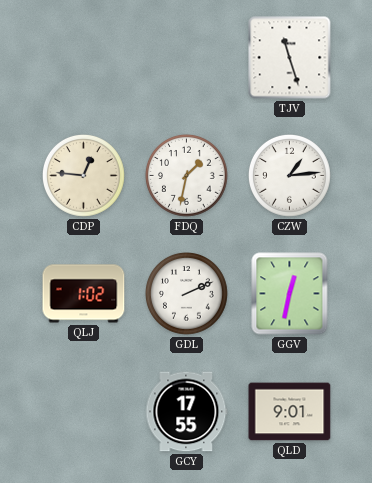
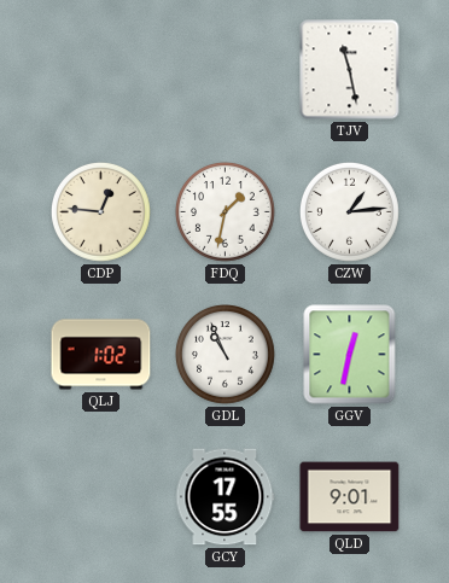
TJV: 11:27 -> 11:28
GDL: 2:11 -> 10:56
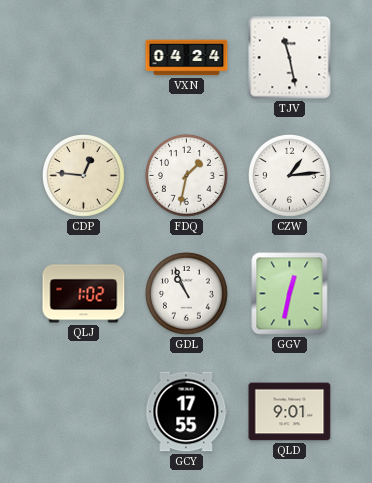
VXN: none -> 04:24
